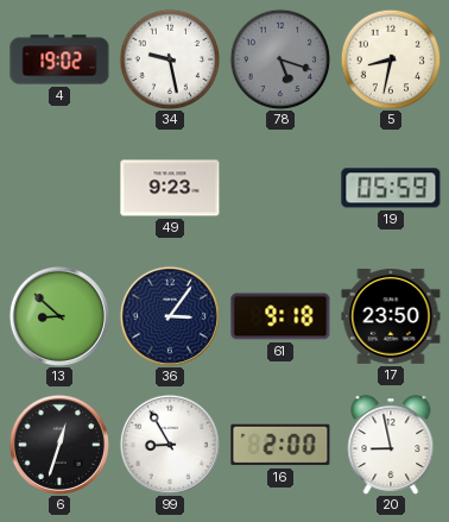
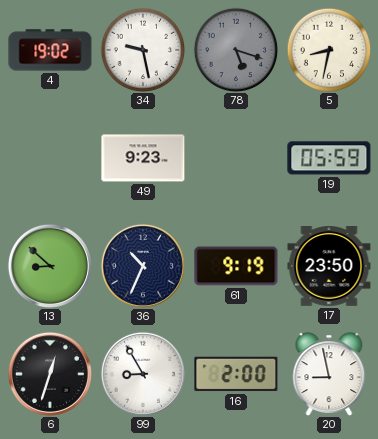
36: 3:06 -> 10:34
61: 9:18 -> 9:19
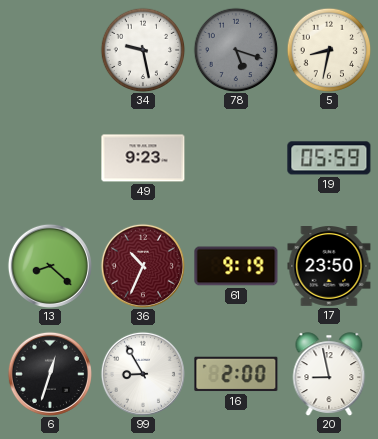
4: 19:02 -> none
13: 8:52 -> 8:22
36 dial: navy -> burgundy
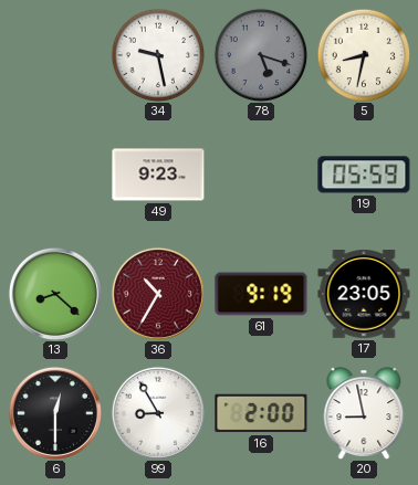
36: 10:34 -> 10:35
17: 23:50 -> 23:05
6: 12:33 -> 12:30
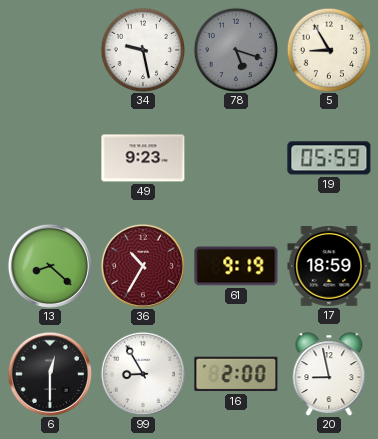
5: 8:32 -> 8:55
17: 23:05 -> 18:59
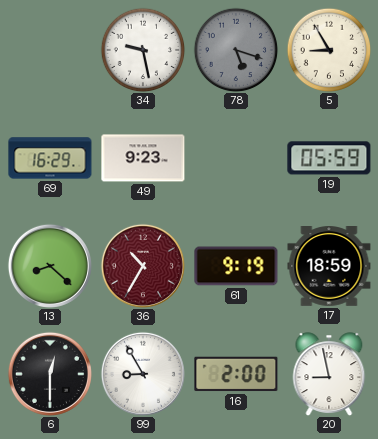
69: none -> 16:29
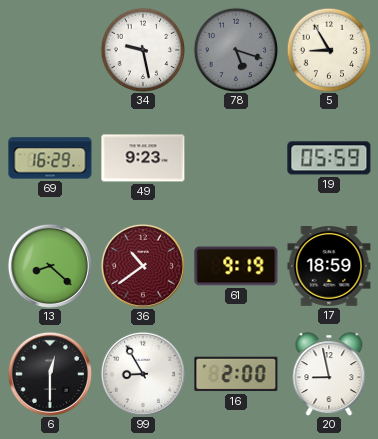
36: 10:35 -> 10:39
